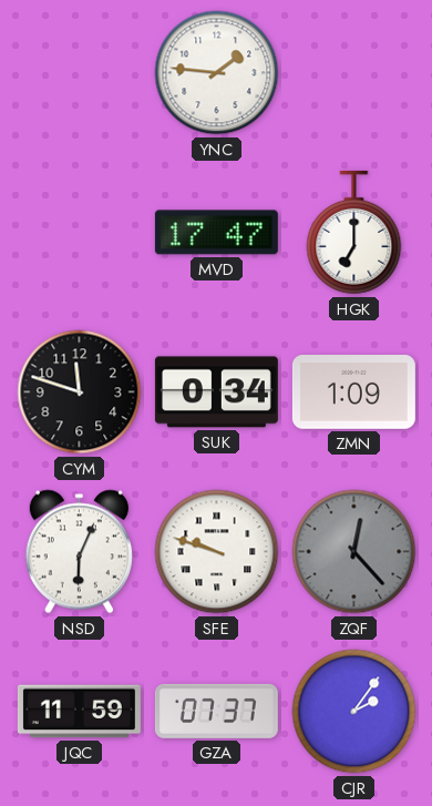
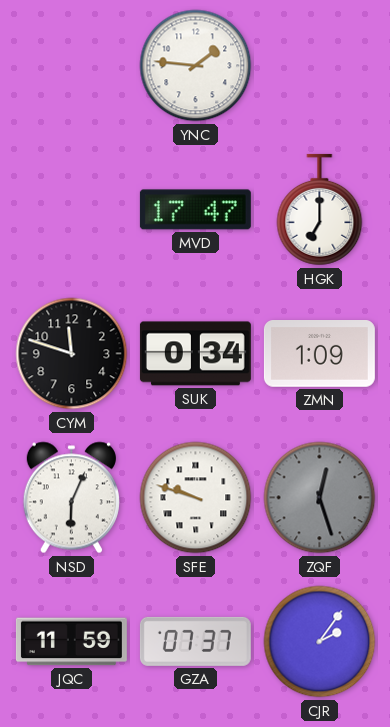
ZQF: 12:23 -> 12:27
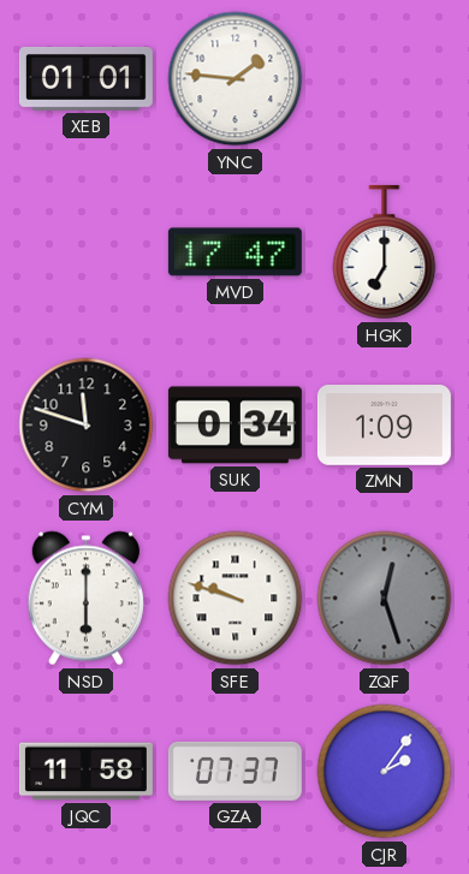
XEB: none -> 01:01
NSD: 6:04 -> 6:00
JQC: 11:59 -> 11:58
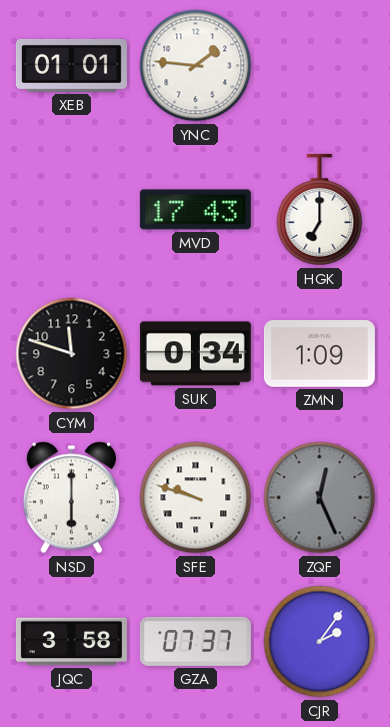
MVD: 17:47 -> 17:43
ZQF: 12:27 -> 12:26
JQC: 11:58 -> 3:58
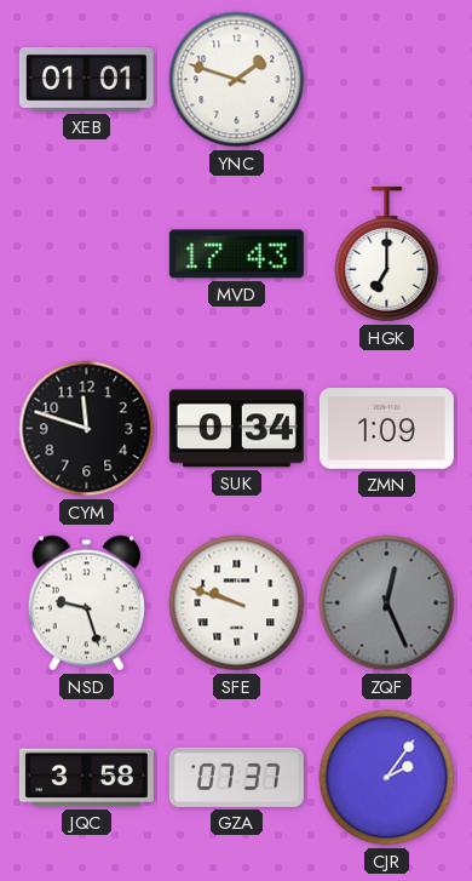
YNC: 1:46 -> 1:48
NSD: 6:00 -> 9:27
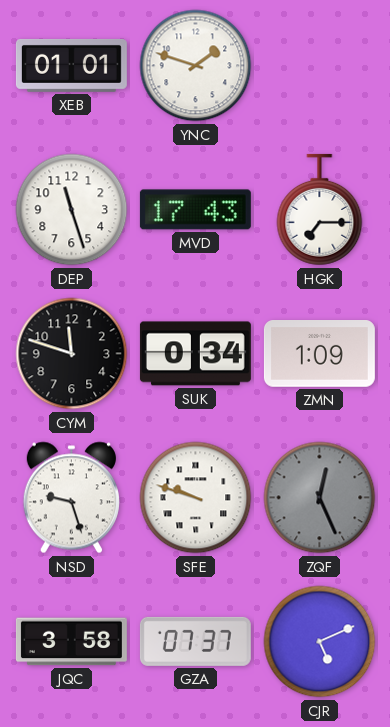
DEP: none -> 11:27
HGK: 7:00 -> 7:15
CJR: 2:06 -> 5:11
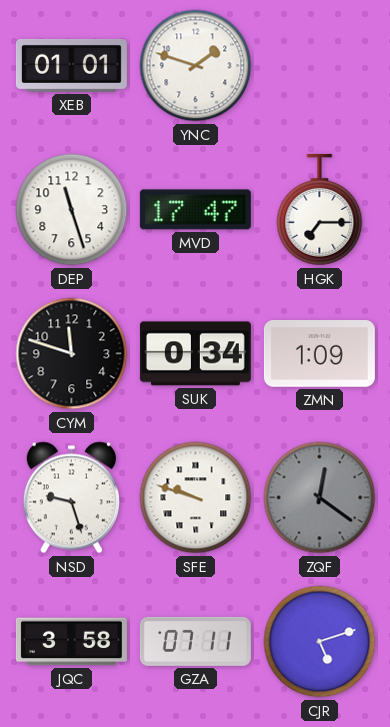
MVD: 17:43 -> 17:47
ZQF: 12:26 -> 12:21
GZA: 07:37 -> 07:11
CJR: 5:11 -> 5:12
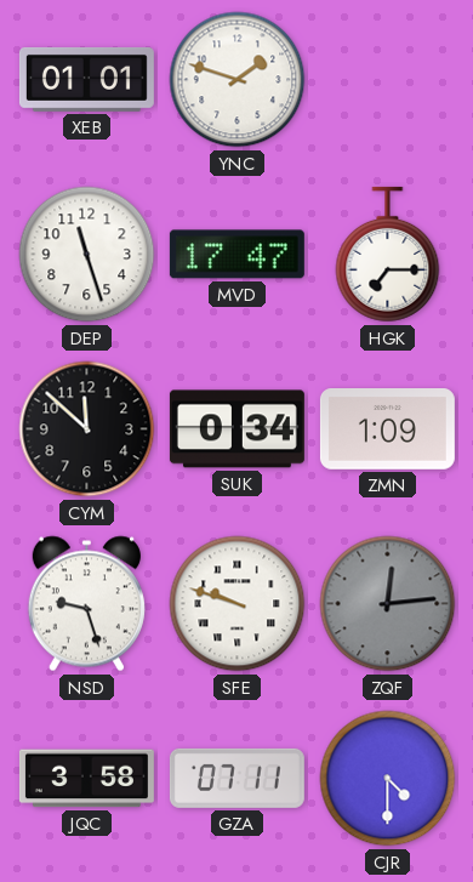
CYM: 11:48 -> 11:52
ZQF: 12:21 -> 12:14
CJR: 5:12 -> 4:30
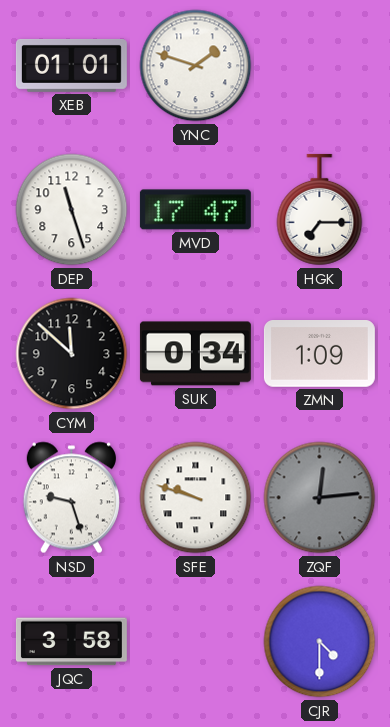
GZA: 07:11 -> none
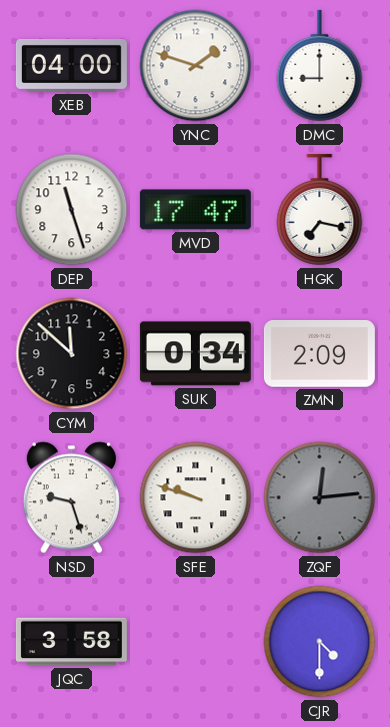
XEB: 01:01 -> 04:00
DMC: none -> 9:00
HGK: 7:15 -> 7:17
ZMN: 1:09 -> 2:09
